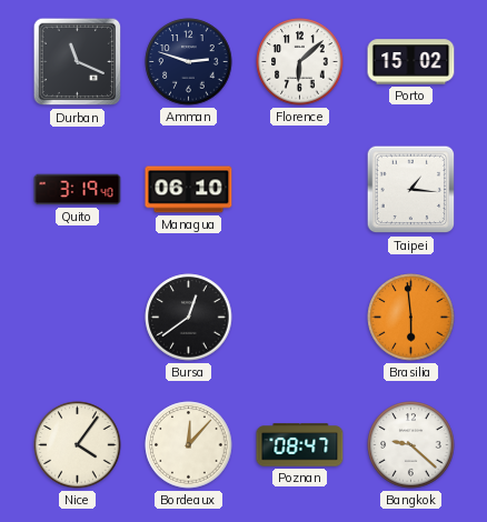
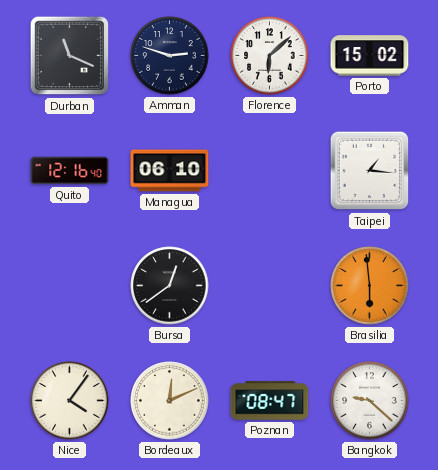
Quito: 3:19 -> 12:16
Bordeaux: 12:07 -> 12:11
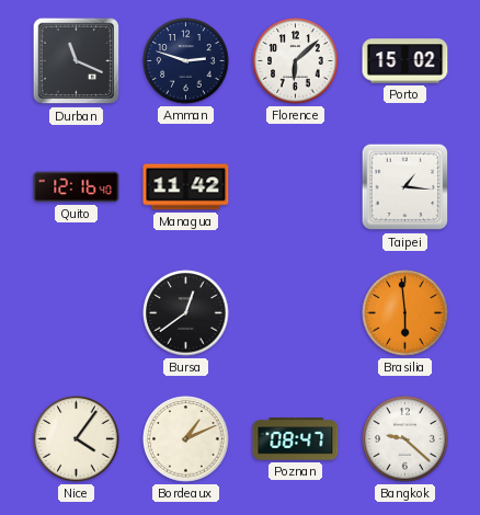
Managua: 06:10 -> 11:42
Bordeaux: 12:11 -> 1:11
